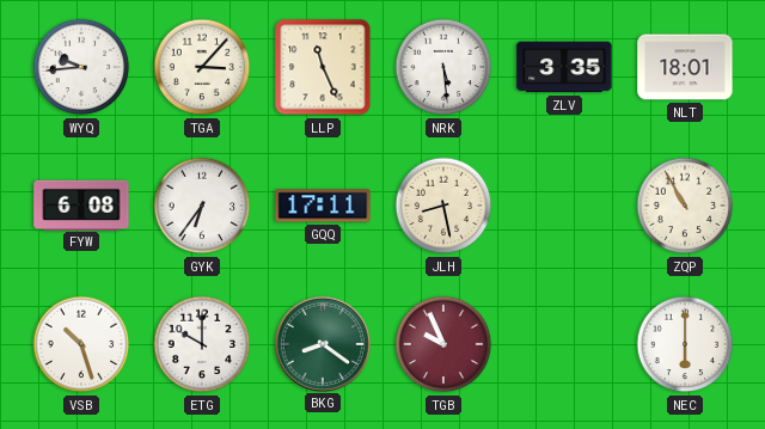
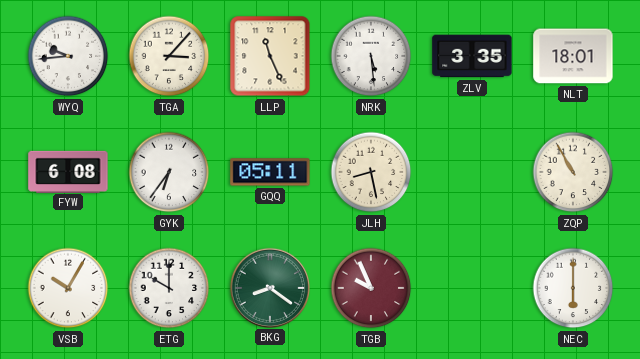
GQQ: 17:11 -> 05:11
VSB: 10:27 -> 10:05
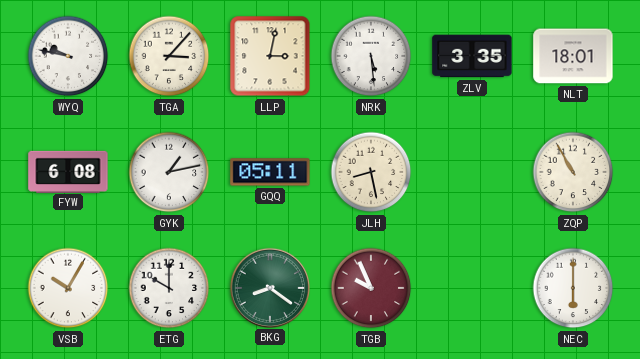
WYQ: 9:44 -> 9:47
LLP: 11:26 -> 3:02
GYK: 6:36 -> 1:13
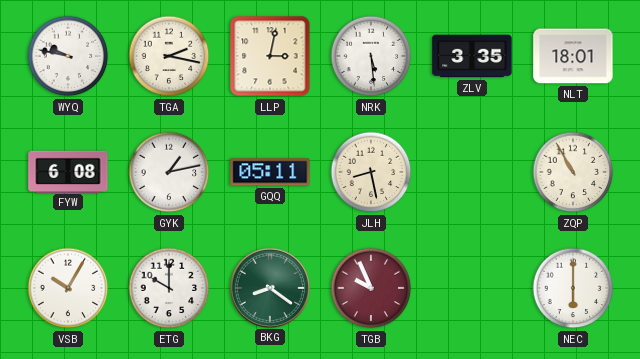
TGA: 3:07 -> 2:17
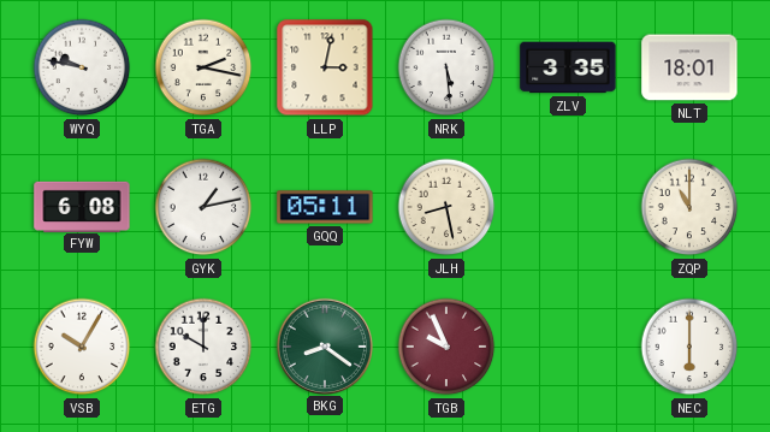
ZQP: 10:55 -> 11:00
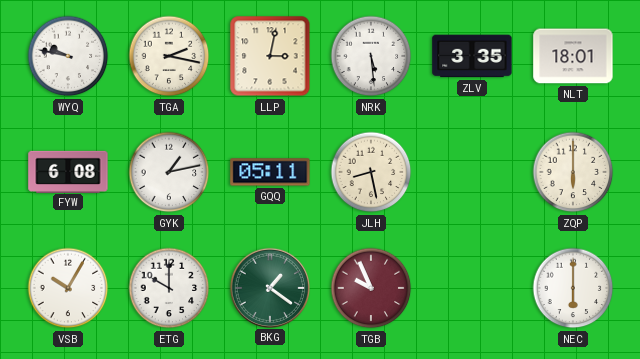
ZQP: 11:00 -> 6:00
BKG: 8:21 -> 1:21
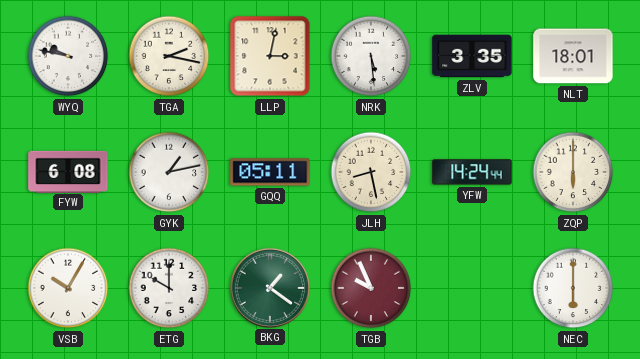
YFW: none -> 14:24
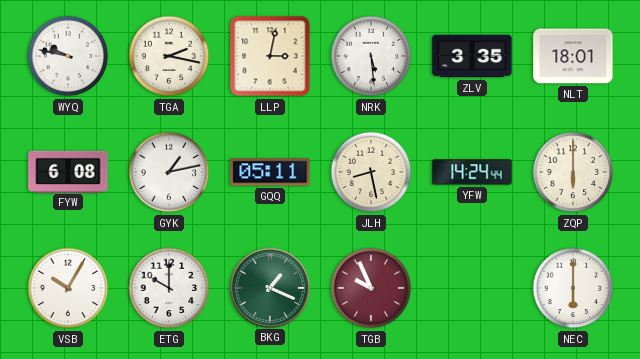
BKG: 1:21 -> 1:19
